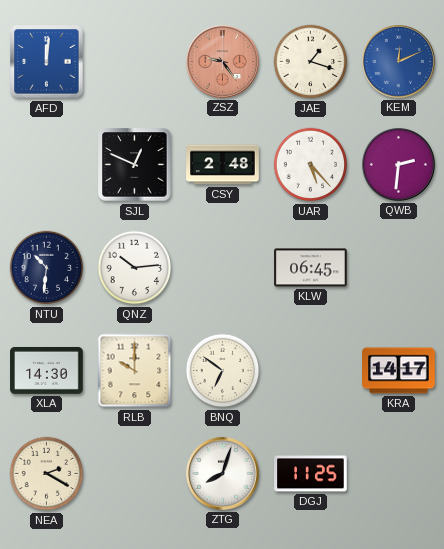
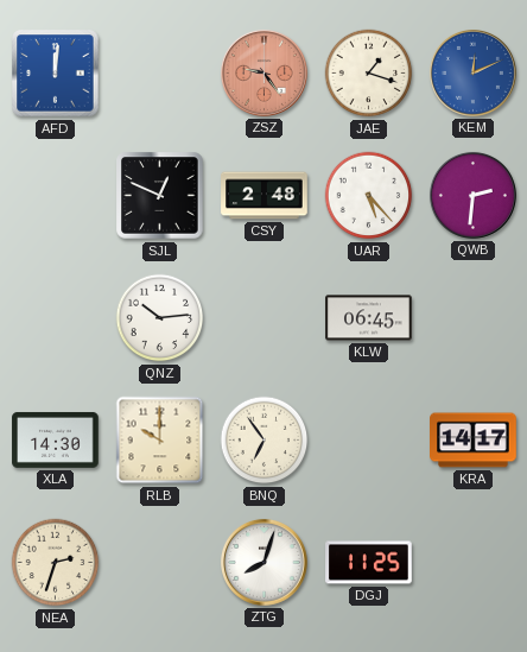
NTU: 10:31 -> none
BNQ: 6:51 -> 6:54
NEA: 2:20 -> 2:33
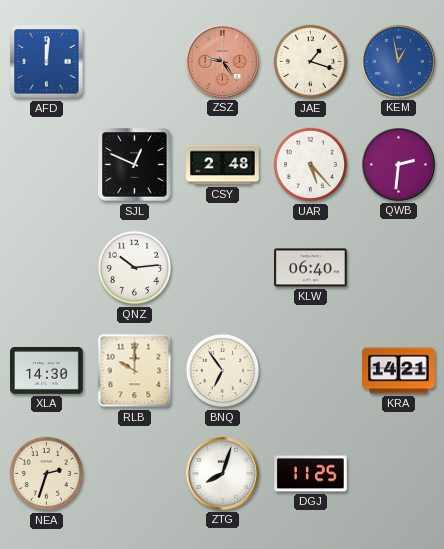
KEM: 12:11 -> 12:58
KLW: 06:45 -> 06:40
KRA: 14:17 -> 14:21
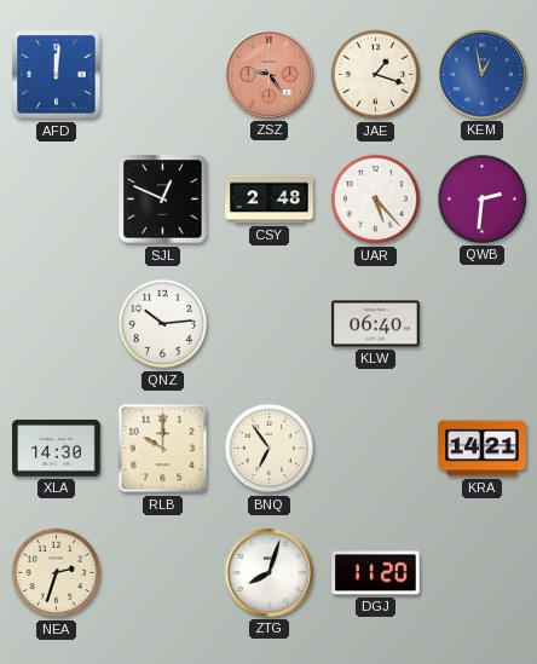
DGJ: 11:25 -> 11:20
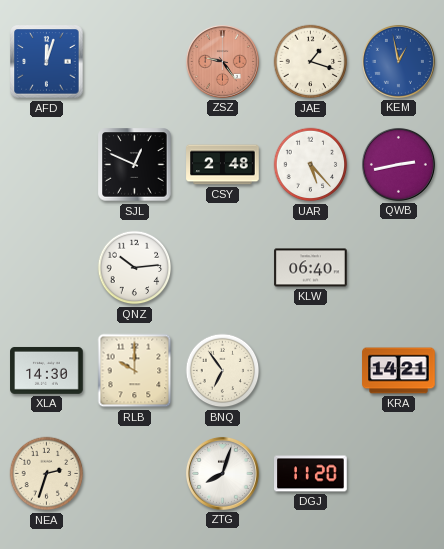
AFD: 12:01 -> 12:03
QWB: 2:31 -> 2:43
